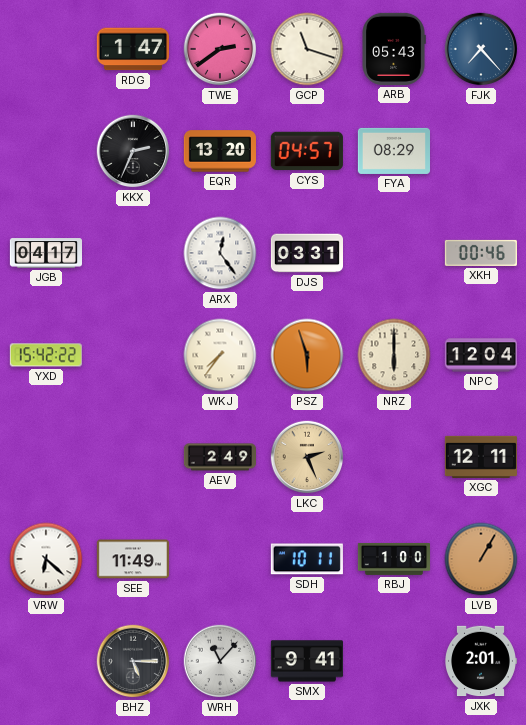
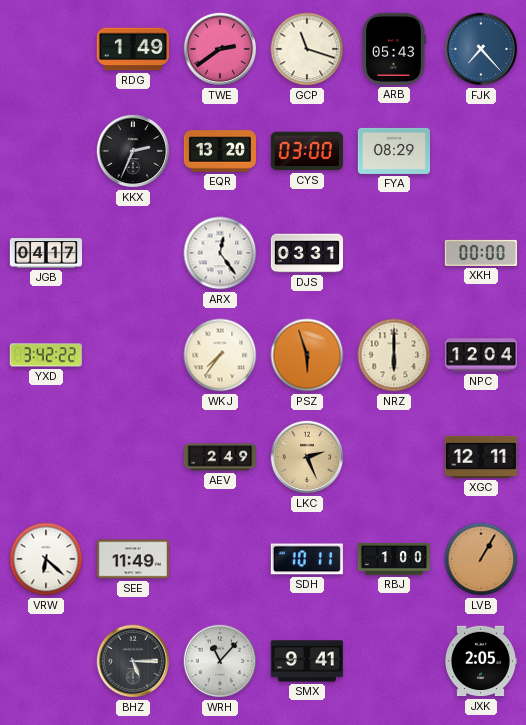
RDG: 1:47 -> 1:49
CYS: 04:57 -> 03:00
XKH: 00:46 -> 00:00
YXD: 15:42 -> 3:42
JXK: 2:01 -> 2:05
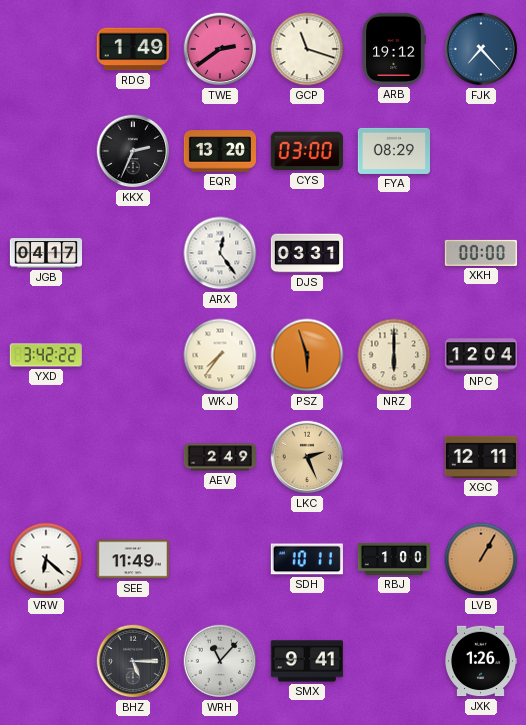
ARB: 05:43 -> 19:12
JXK: 2:05 -> 1:26
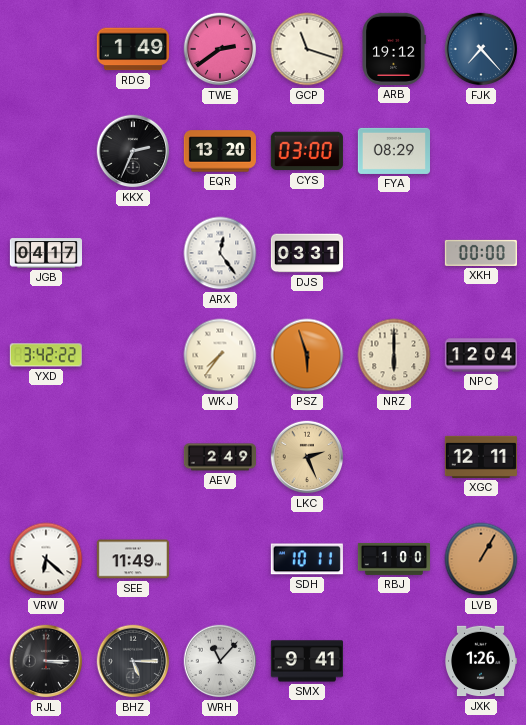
RJL: none -> 3:15
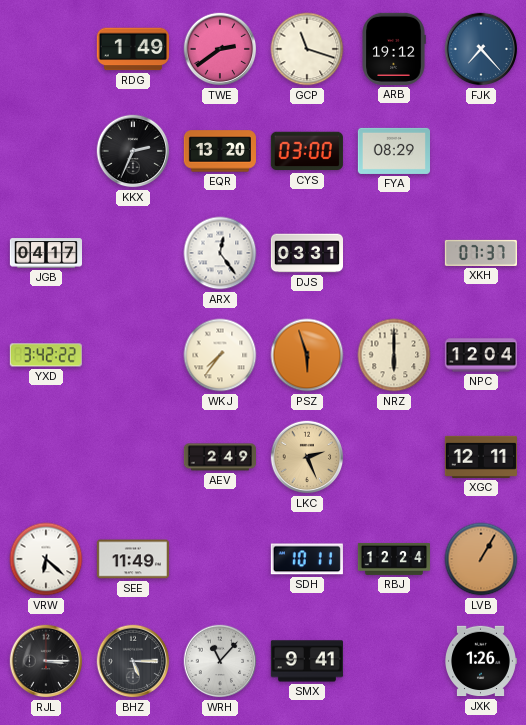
XKH: 00:00 -> 07:37
RBJ: 1:00 -> 12:24
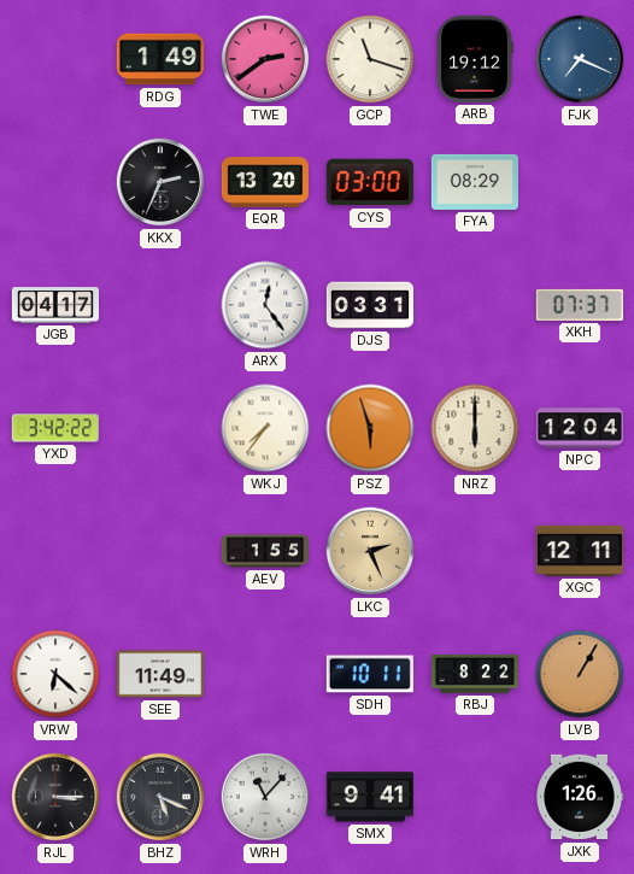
FJK: 7:23 -> 7:19
AEV: 2:49 -> 1:55
RBJ: 12:24 -> 8:22
BHZ: 5:15 -> 5:19
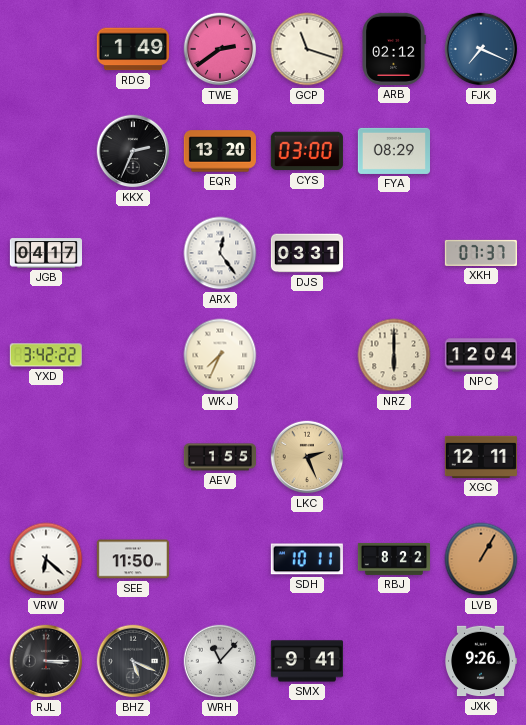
ARB: 19:12 -> 02:12
WKJ: 7:36 -> 7:34
PSZ: 5:57 -> none
SEE: 11:49 -> 11:50
JXK: 1:26 -> 9:26
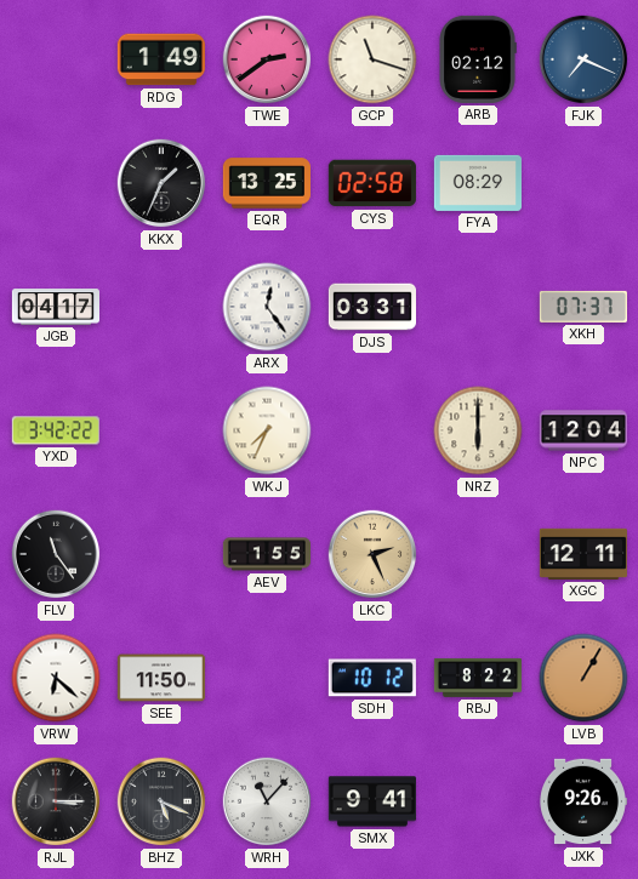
KKX: 2:34 -> 1:34
EQR: 13:20 -> 13:25
CYS: 03:00 -> 02:58
FLV: none -> 11:24
SDH: 10:11 -> 10:12
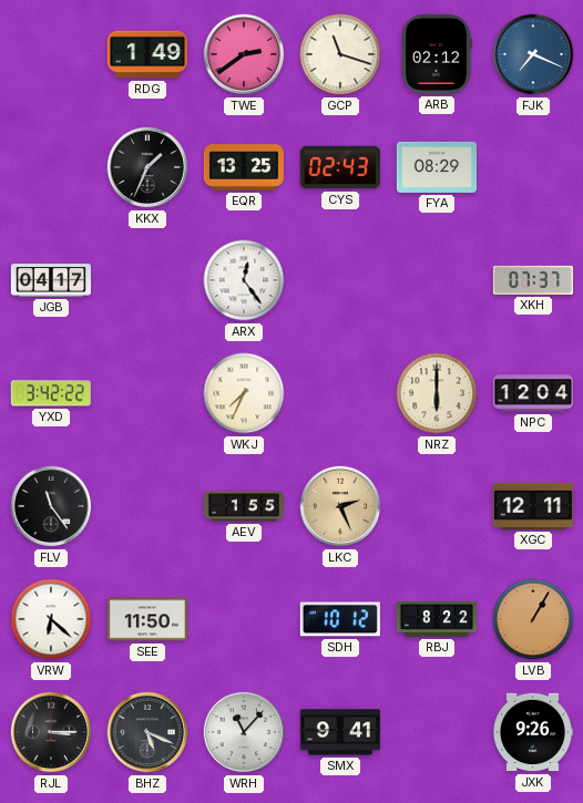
CYS: 02:58 -> 02:43
DJS: 03:31 -> none
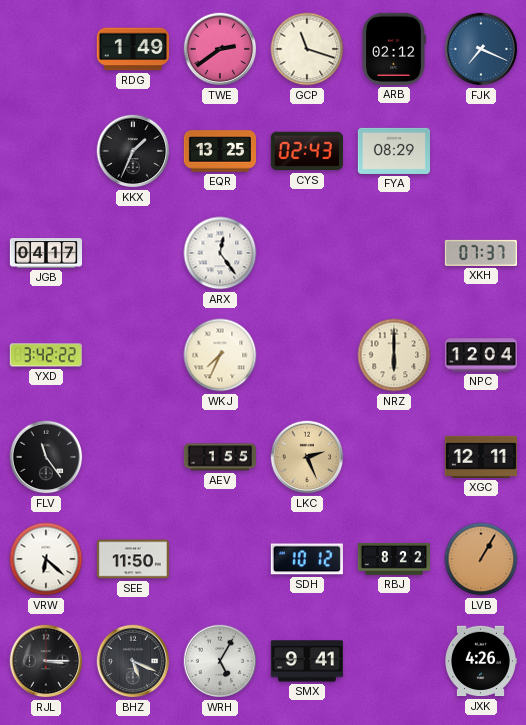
WRH: 11:07 -> 5:05
JXK: 9:26 -> 4:26
